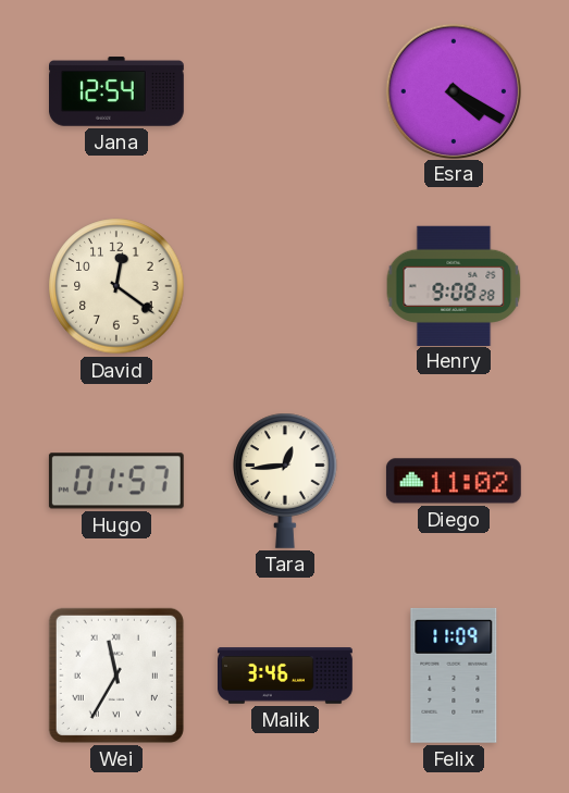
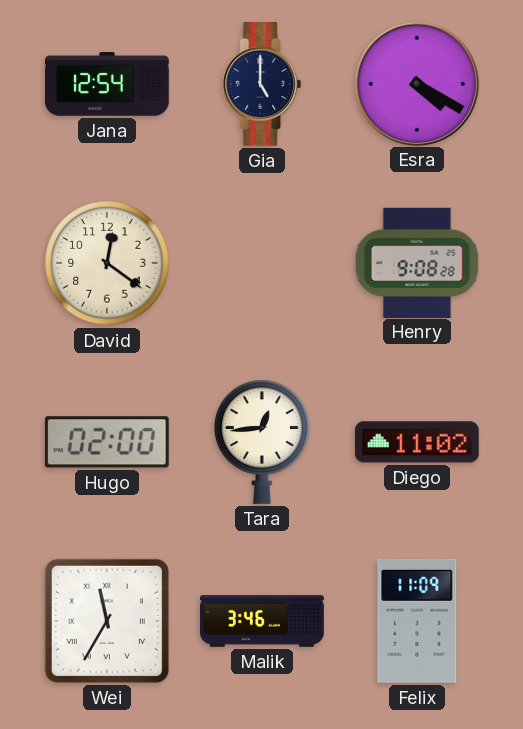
Gia: none -> 5:00
Hugo: 01:57 -> 02:00
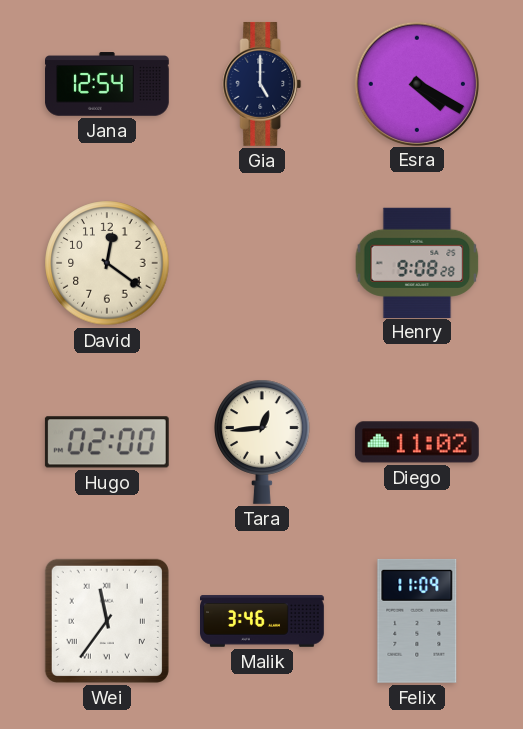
Wei: 11:35 -> 11:36
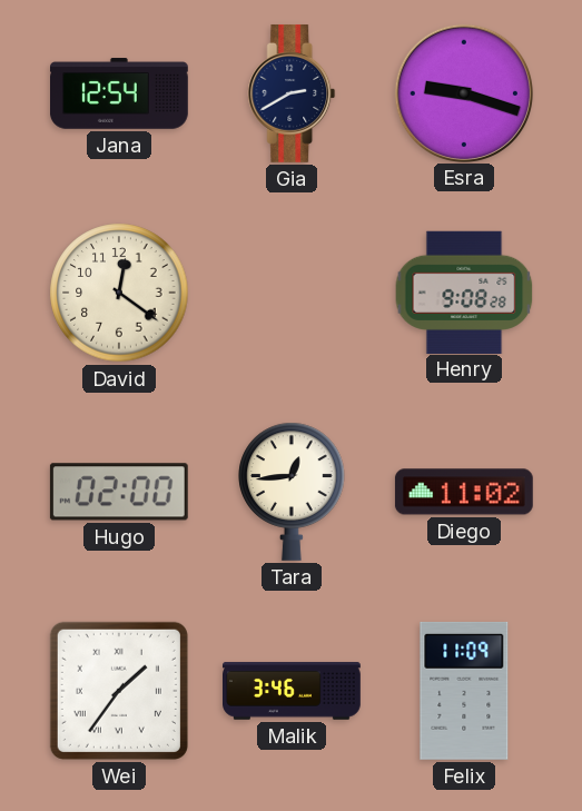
Gia: 5:00 -> 2:40
Esra: 4:20 -> 9:18
Wei: 11:36 -> 1:36
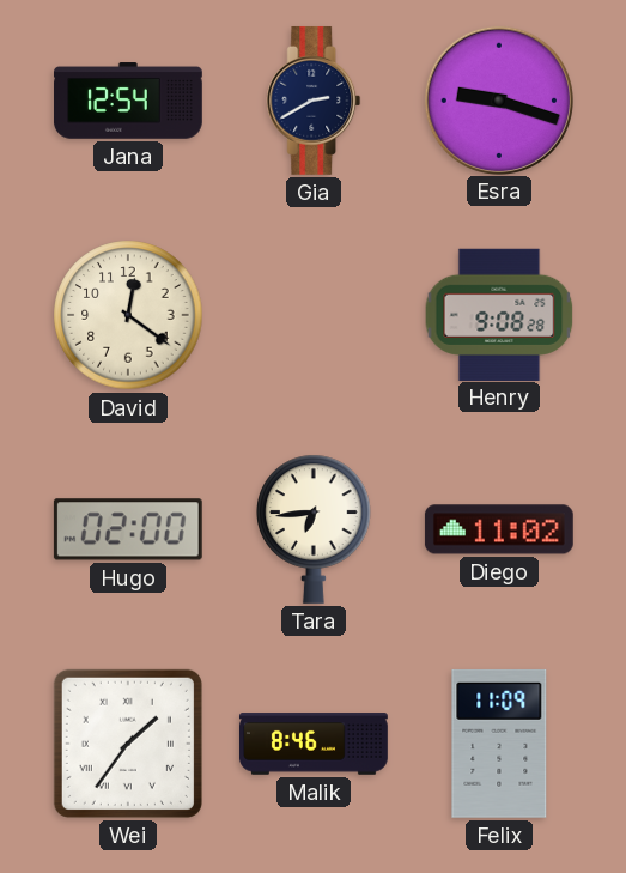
Tara: 12:44 -> 6:44
Malik: 3:46 -> 8:46
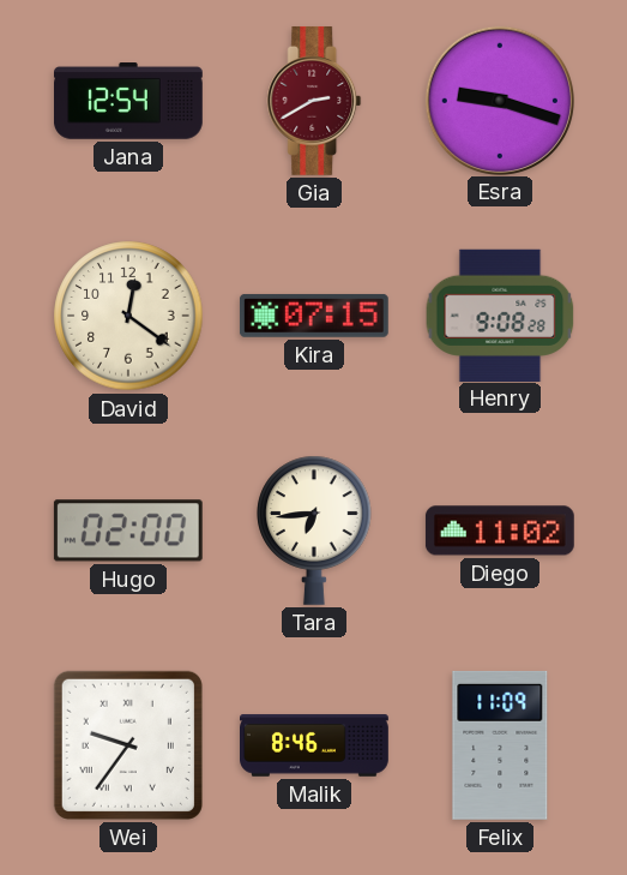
Gia dial: navy -> burgundy
Kira: none -> 07:15
Wei: 1:36 -> 9:36
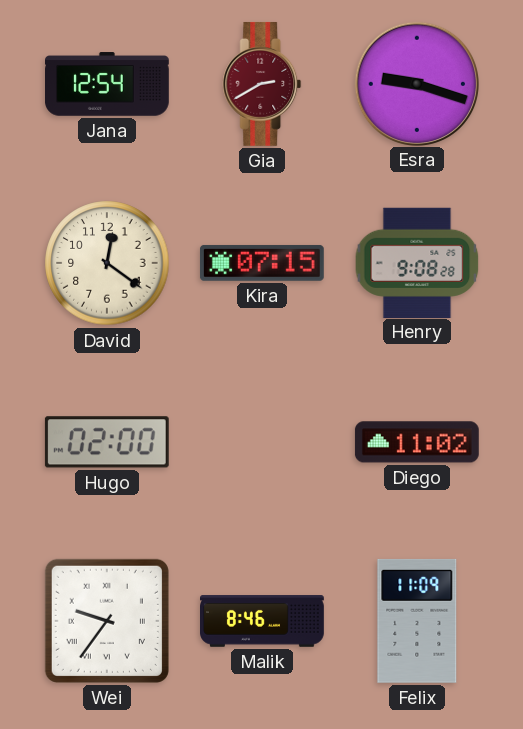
Tara: 6:44 -> none
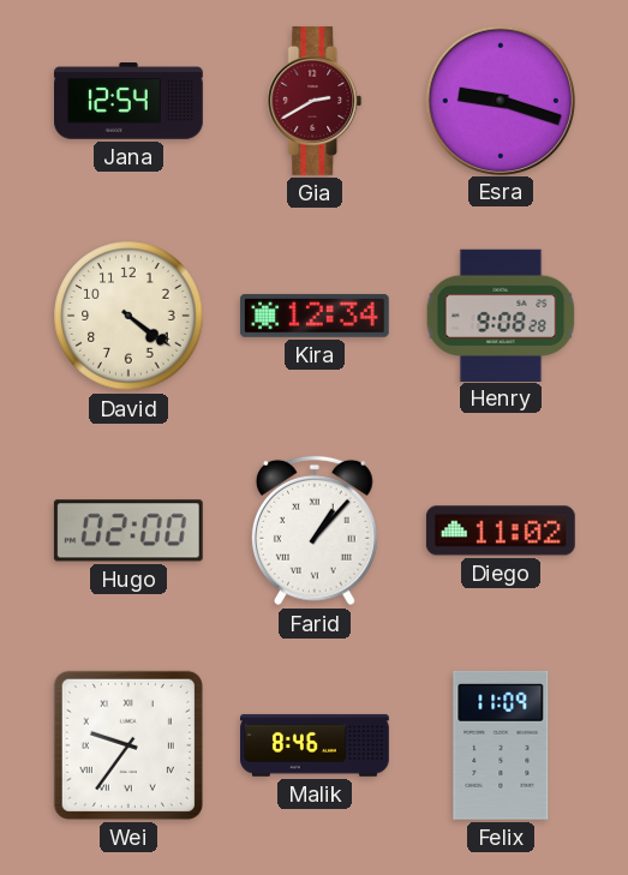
David: 12:21 -> 4:21
Kira: 07:15 -> 12:34
Farid: none -> 1:07
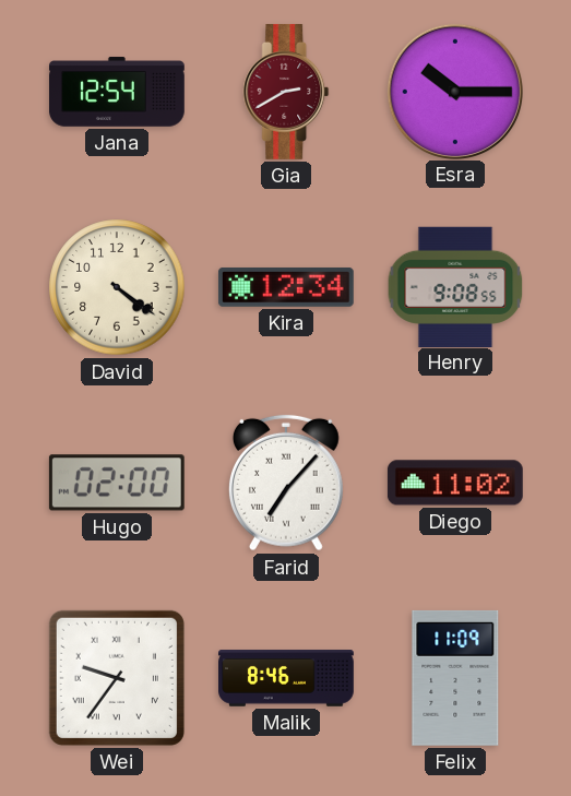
Esra: 9:18 -> 10:15
Henry: 9:08:28 -> 9:08:55
Farid: 1:07 -> 7:07
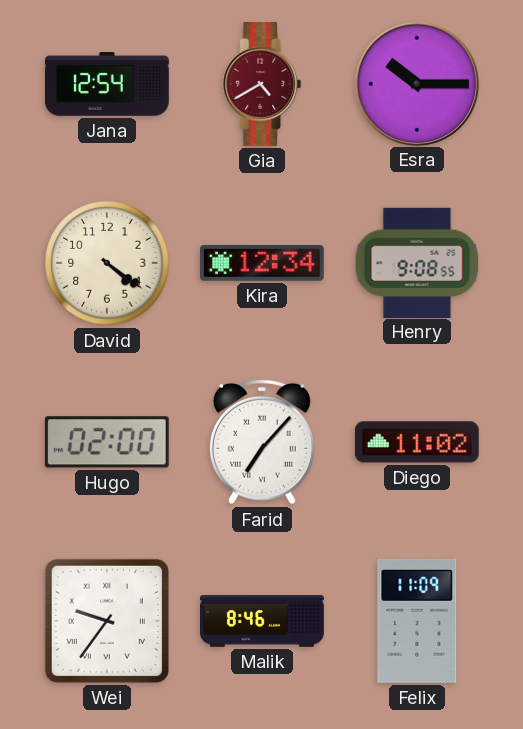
Gia: 2:40 -> 4:40
